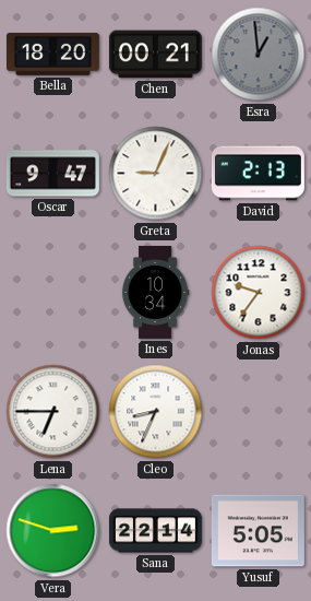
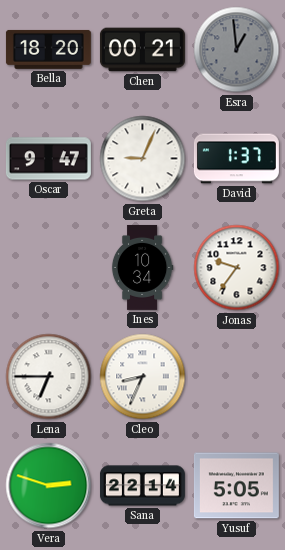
David: 2:13 -> 1:37
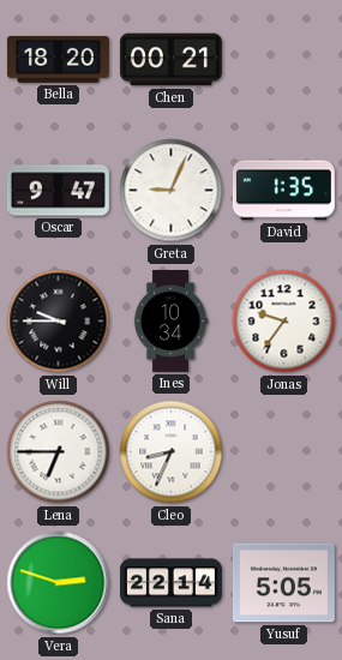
Esra: 12:59 -> none
David: 1:37 -> 1:35
Will: none -> 9:45
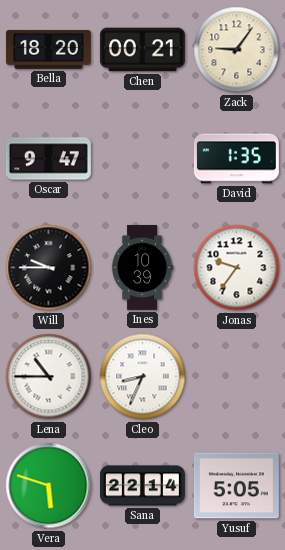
Zack: none -> 9:06
Greta: 9:04 -> none
Ines: 10:34 -> 10:39
Lena: 6:45 -> 10:45
Vera: 2:48 -> 5:48
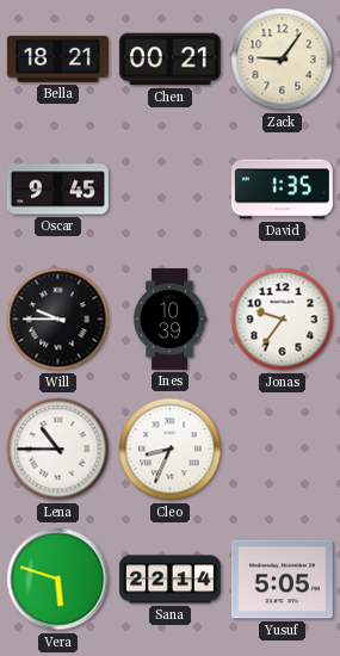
Bella: 18:20 -> 18:21
Oscar: 9:47 -> 9:45
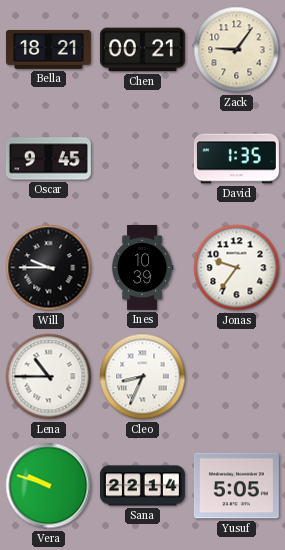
Vera: 5:48 -> 9:48
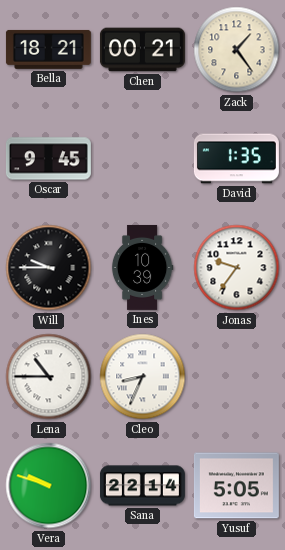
Zack: 9:06 -> 1:24
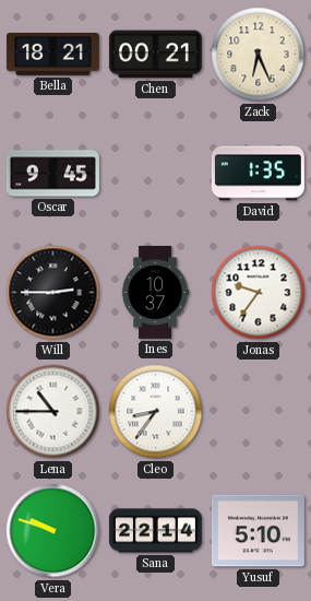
Zack: 1:24 -> 6:26
Will: 9:45 -> 2:45
Ines: 10:39 -> 10:37
Cleo: 8:34 -> 8:36
Yusuf: 5:05 -> 5:10
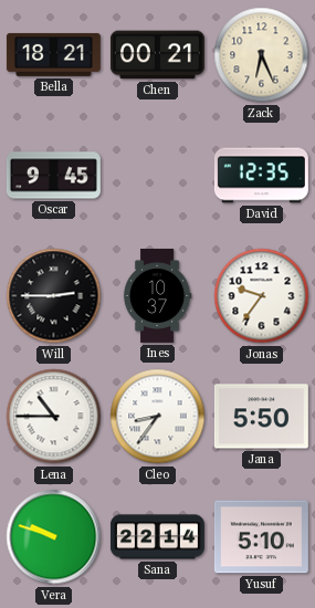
David: 1:35 -> 12:35
Jana: none -> 5:50
